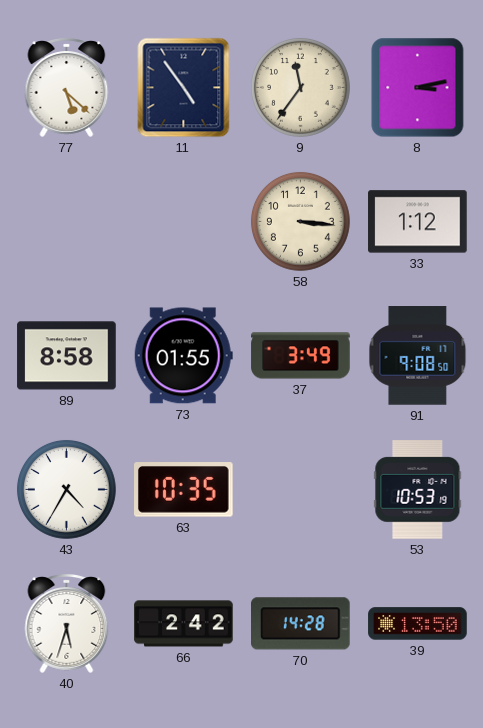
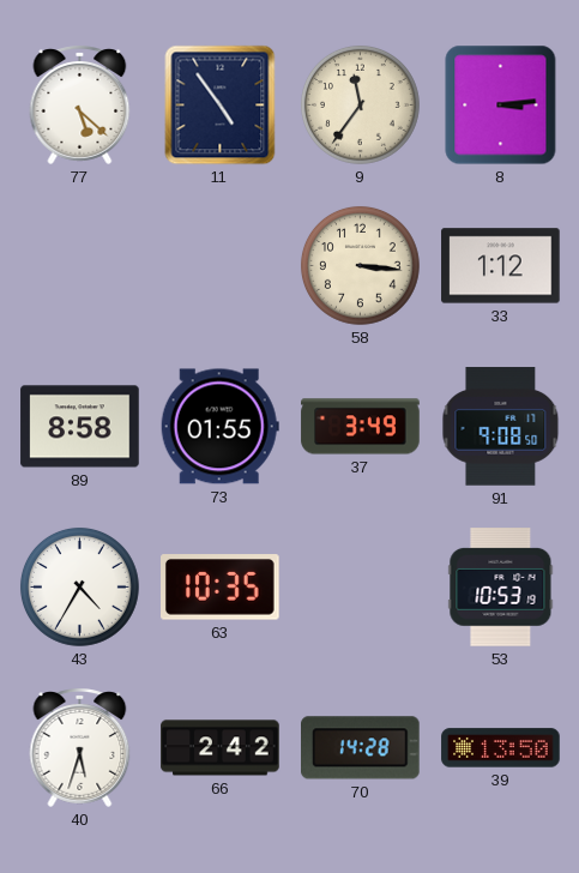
8: 3:13 -> 3:14
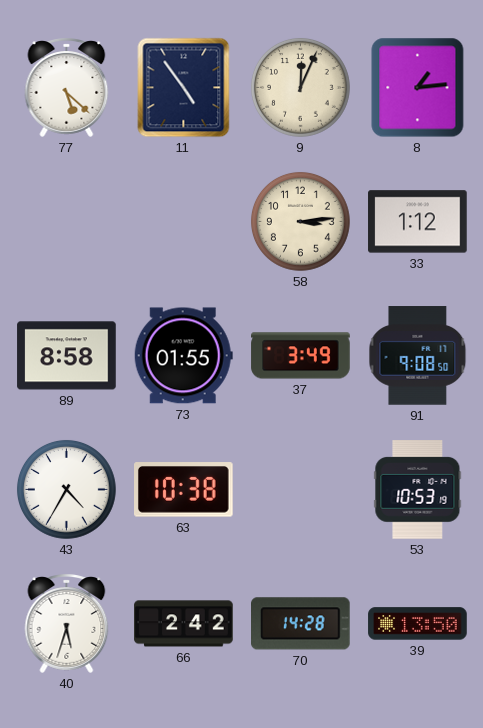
9: 11:36 -> 12:04
8: 3:14 -> 1:14
58: 3:16 -> 3:14
63: 10:35 -> 10:38
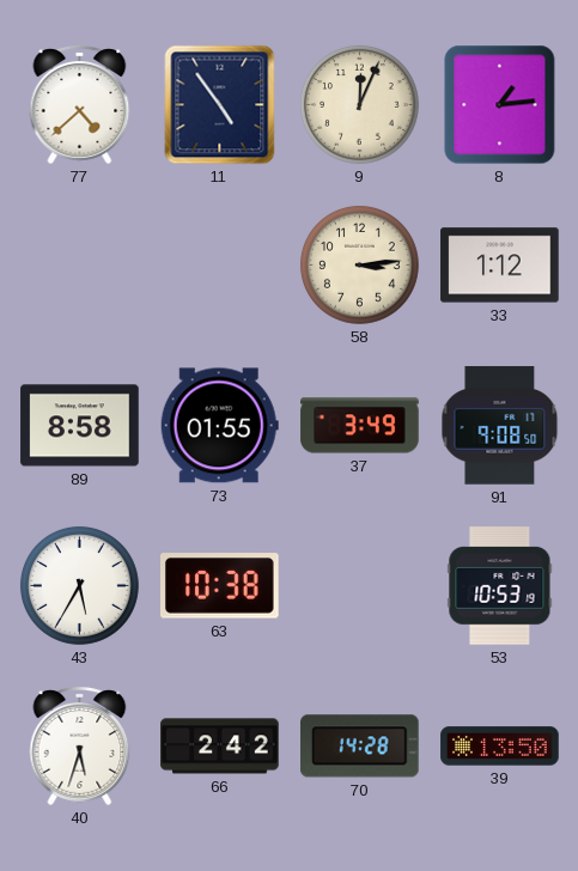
77: 5:22 -> 4:38
43: 4:35 -> 5:35
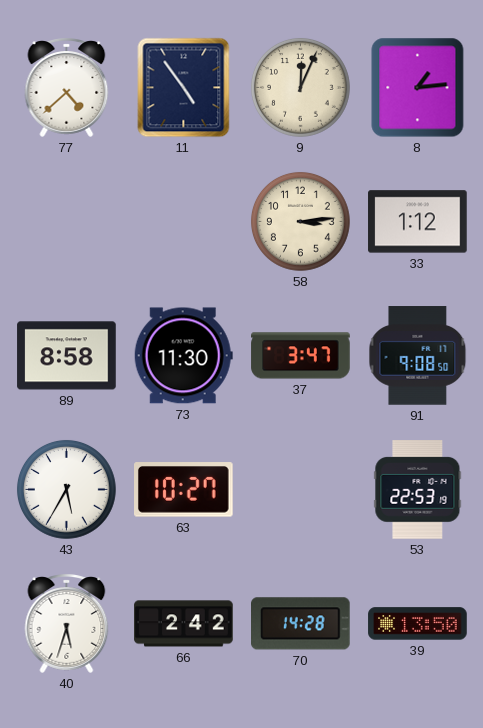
73: 01:55 -> 11:30
37: 3:49 -> 3:47
63: 10:38 -> 10:27
53: 10:53 -> 22:53
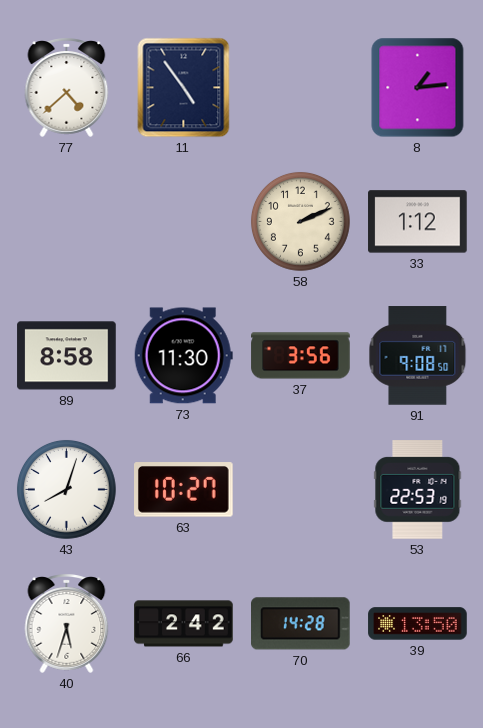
9: 12:04 -> none
58: 3:14 -> 2:11
37: 3:47 -> 3:56
43: 5:35 -> 8:03
